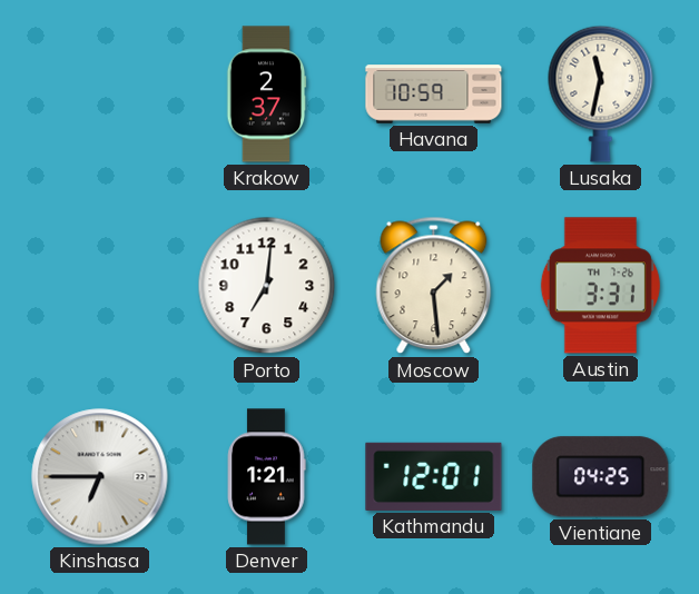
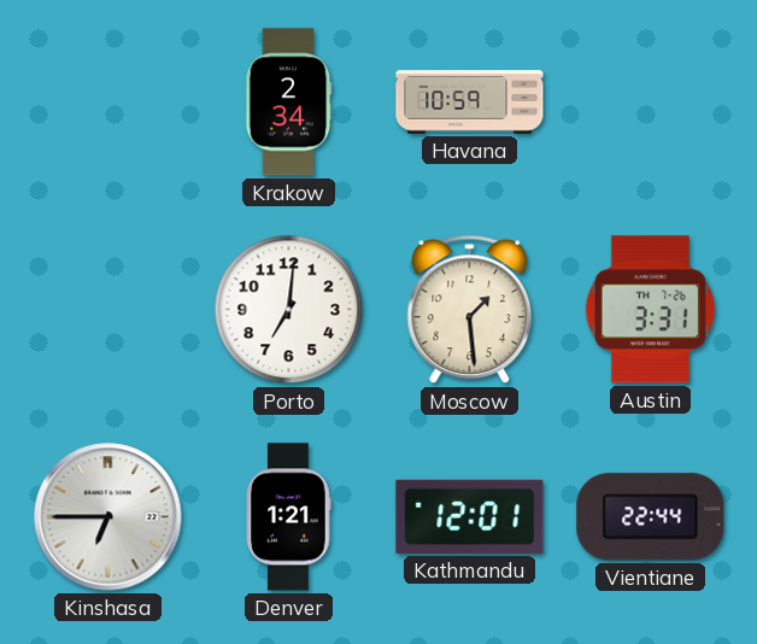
Krakow: 2:37 -> 2:34
Lusaka: 11:32 -> none
Vientiane: 04:25 -> 22:44
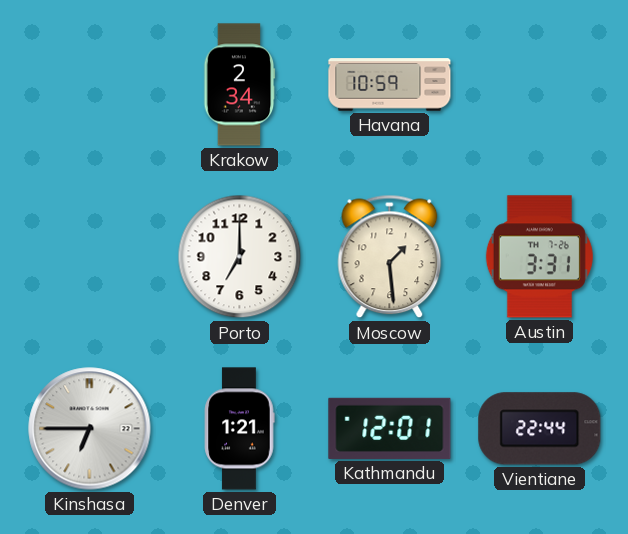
Porto: 7:01 -> 7:00
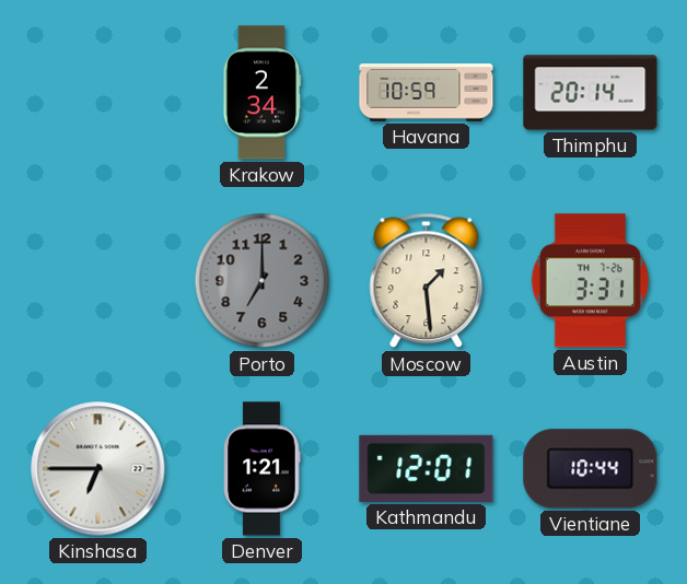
Thimphu: none -> 20:14
Porto dial: white -> grey
Vientiane: 22:44 -> 10:44
